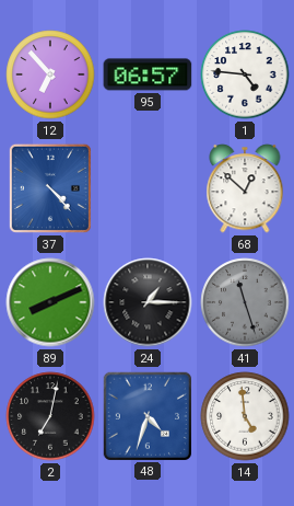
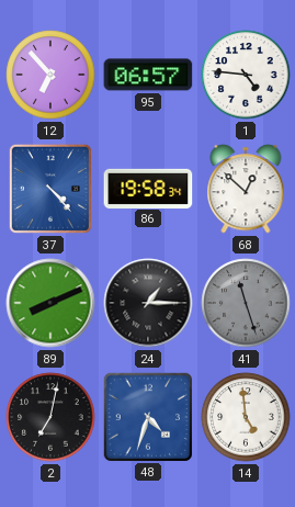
86: none -> 19:58
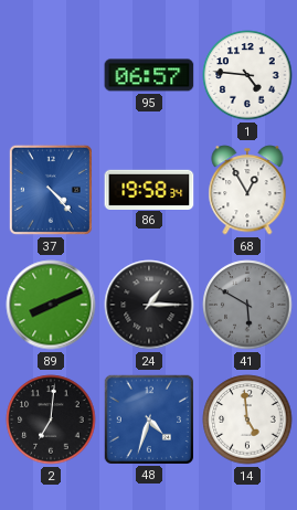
12: 6:53 -> none
68: 12:52 -> 12:55
41: 11:27 -> 5:50
2: 7:02 -> 7:01
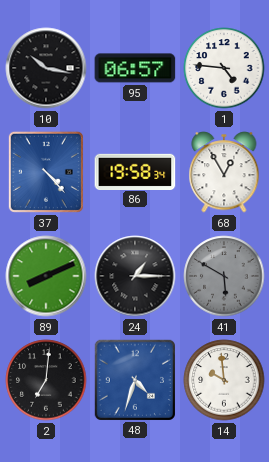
10: none -> 10:17
14: 4:59 -> 9:59
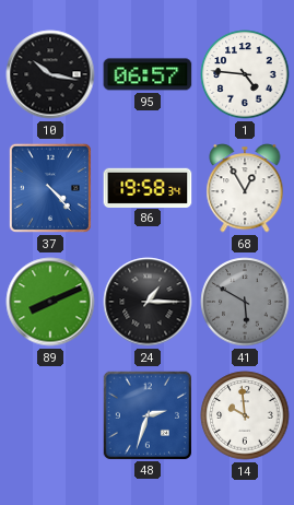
2: 7:01 -> none
48: 4:33 -> 2:33
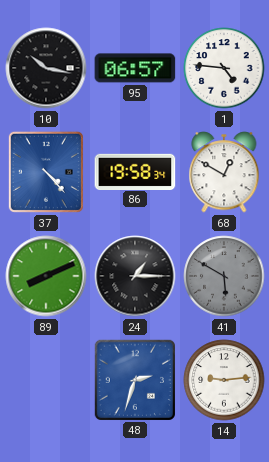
68: 12:55 -> 12:50
14: 9:59 -> 9:14
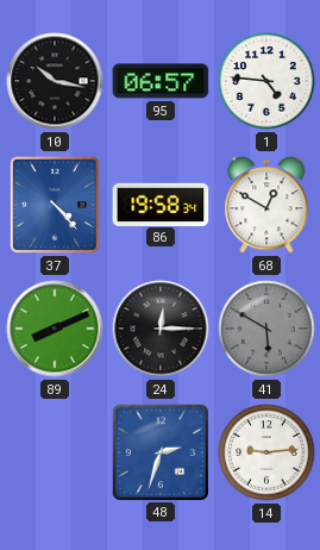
24: 1:15 -> 12:15
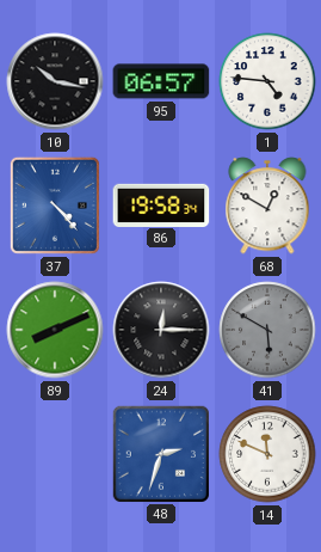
14: 9:14 -> 11:49
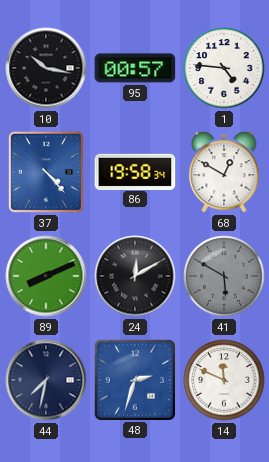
95: 06:57 -> 00:57
24: 12:15 -> 12:10
44: none -> 7:32
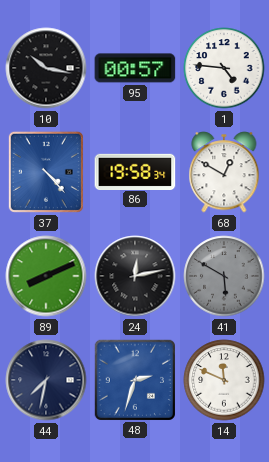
24: 12:10 -> 12:13
